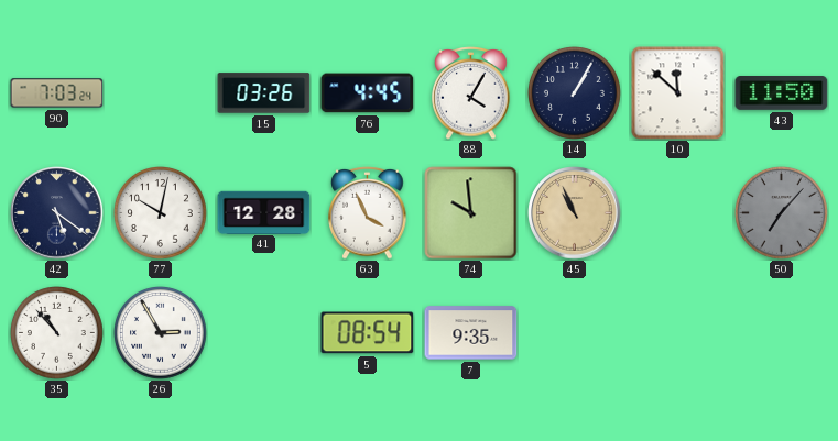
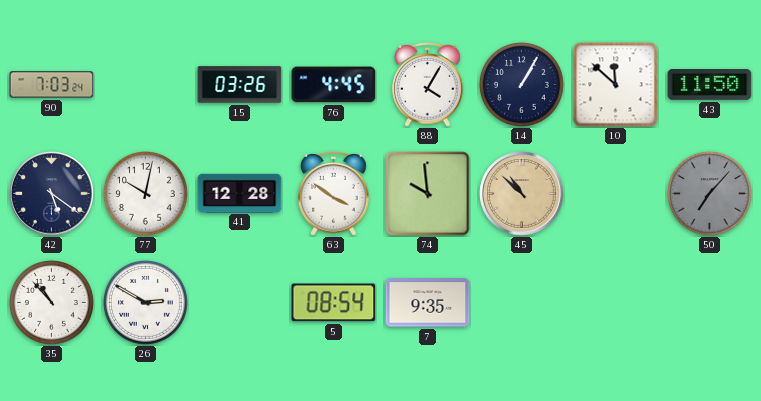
63: 3:56 -> 3:51
45: 10:56 -> 10:52
26: 2:55 -> 2:50
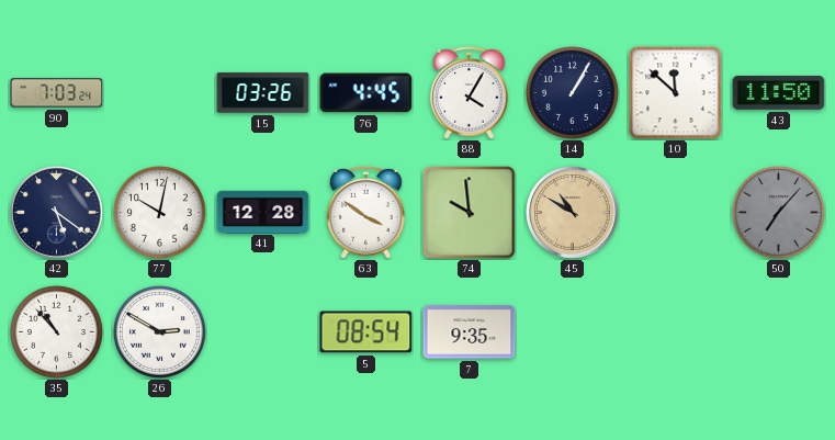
45: 10:52 -> 10:50
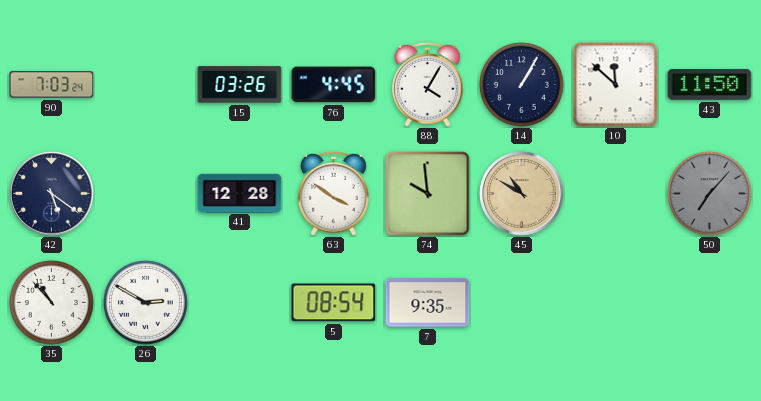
77: 10:02 -> none
